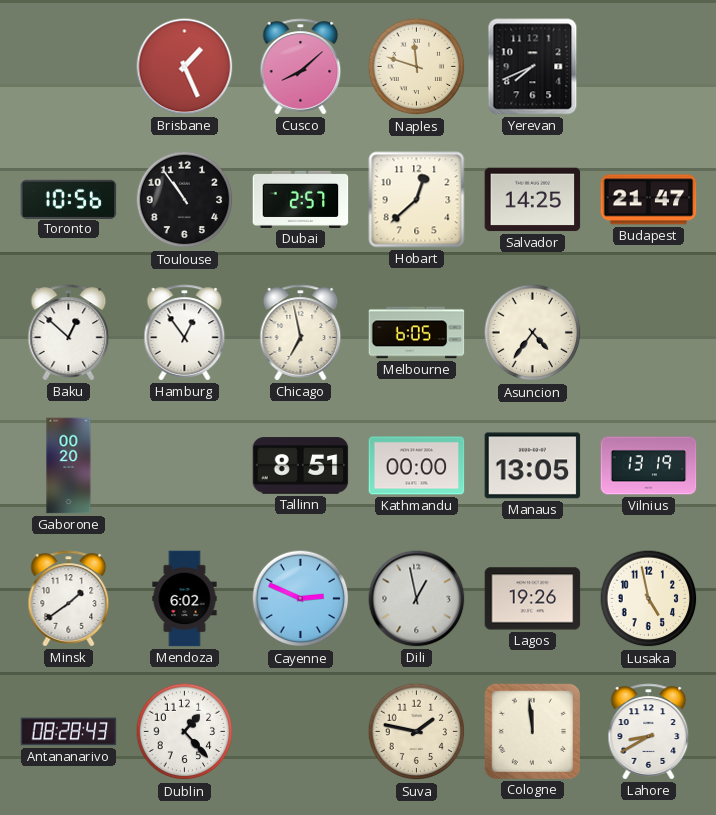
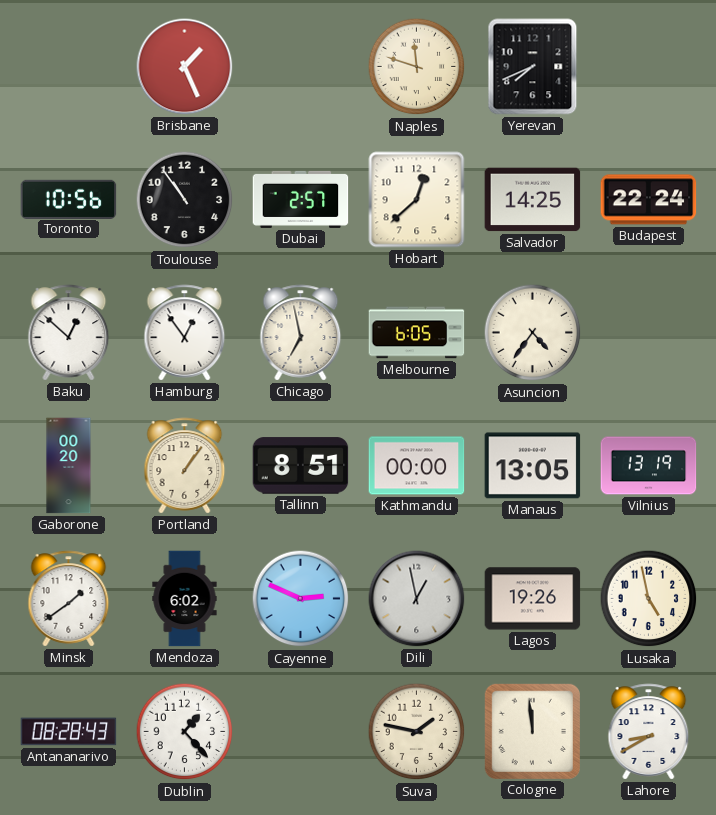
Cusco: 8:08 -> none
Budapest: 21:47 -> 22:24
Portland: none -> 1:06
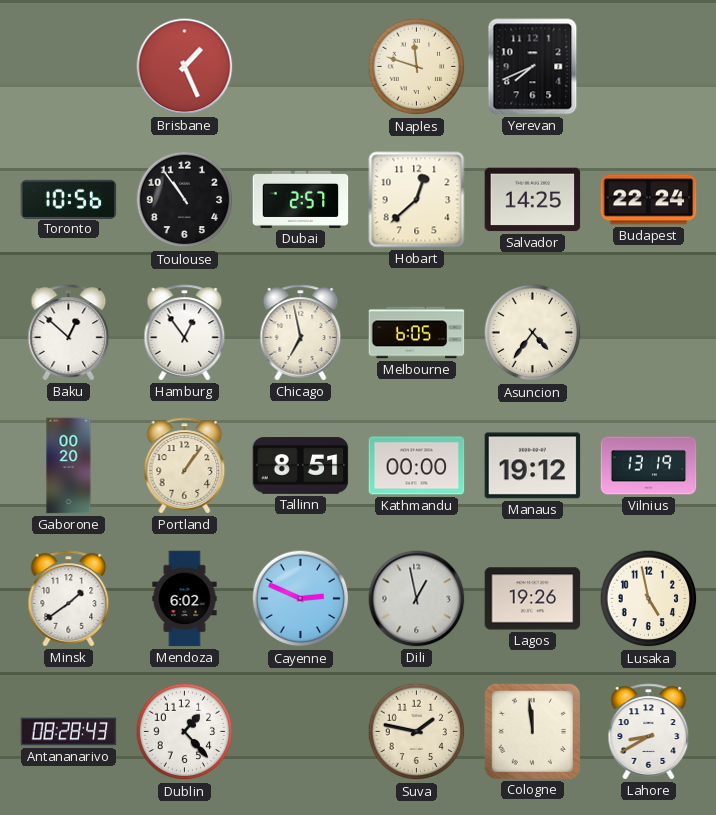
Manaus: 13:05 -> 19:12
